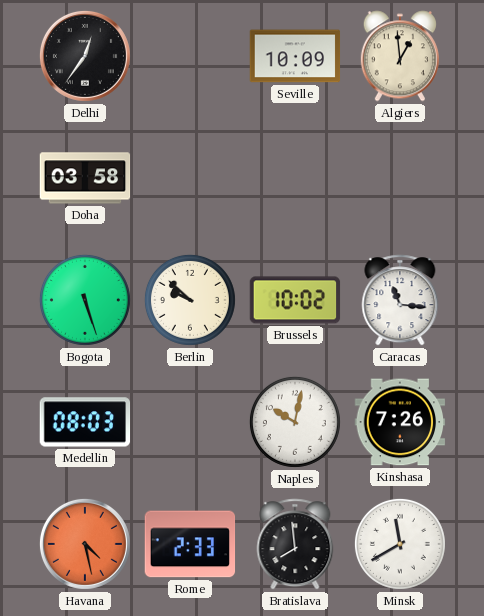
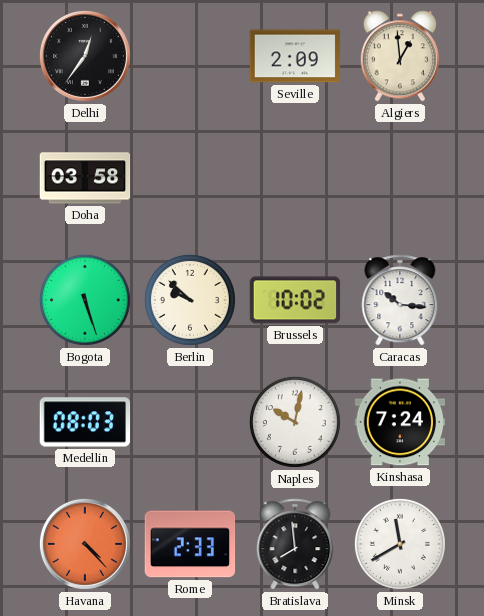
Seville: 10:09 -> 2:09
Caracas: 11:16 -> 10:16
Kinshasa: 7:26 -> 7:24
Havana: 4:28 -> 4:23
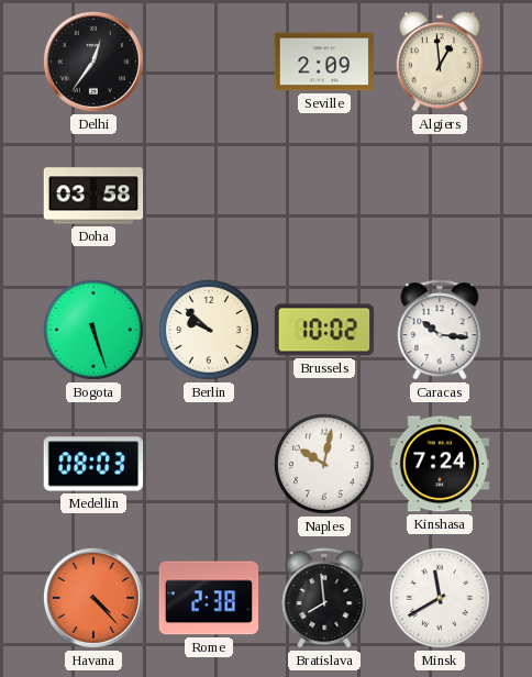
Rome: 2:33 -> 2:38
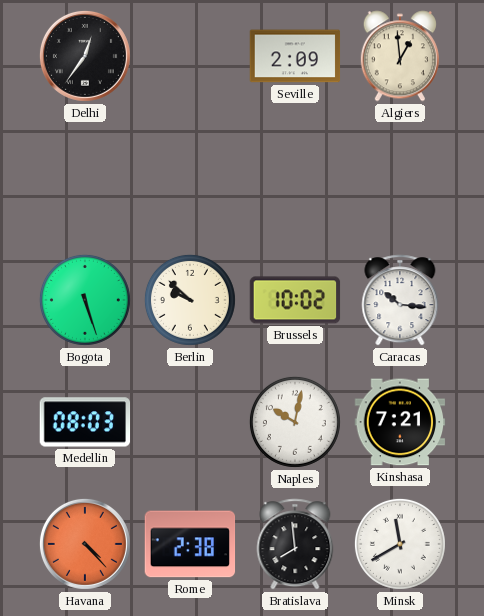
Doha: 03:58 -> none
Kinshasa: 7:24 -> 7:21
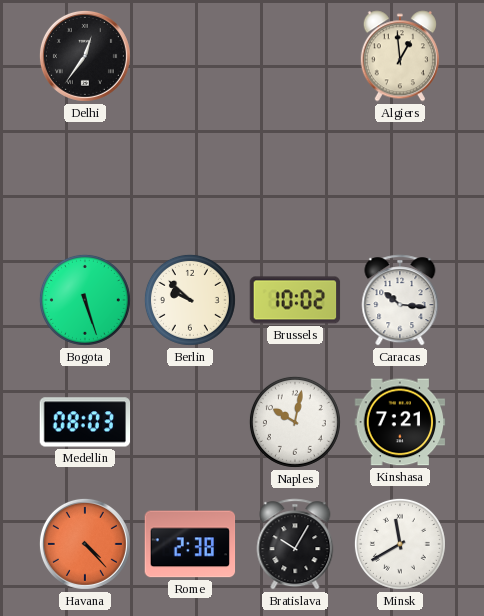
Seville: 2:09 -> none
Bratislava: 7:59 -> 10:05
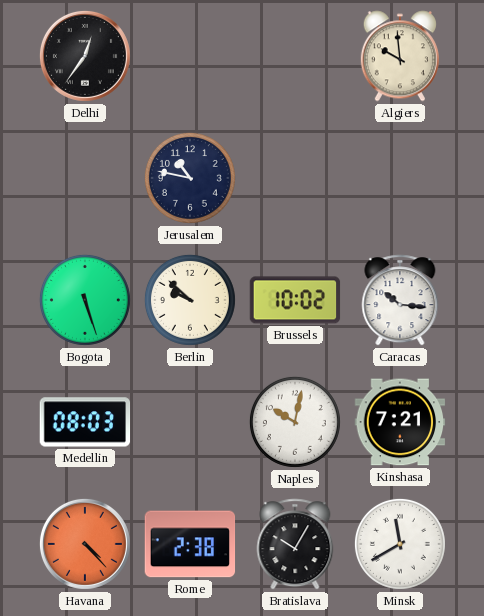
Algiers: 12:59 -> 9:59
Jerusalem: none -> 10:47
